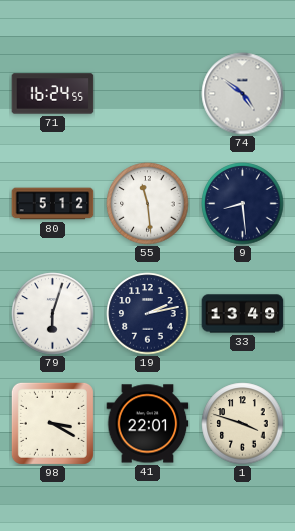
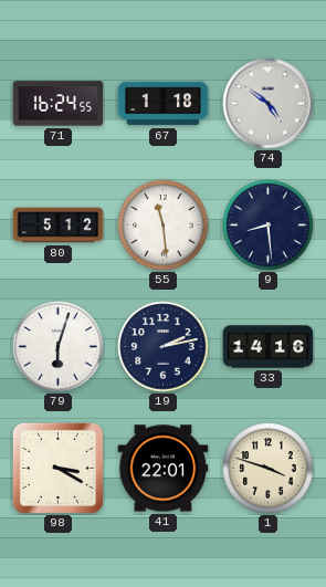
67: none -> 1:18
33: 13:49 -> 14:16
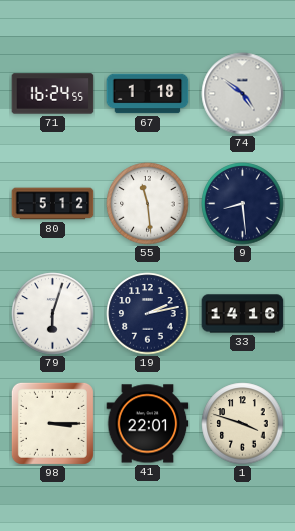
98: 3:20 -> 3:15
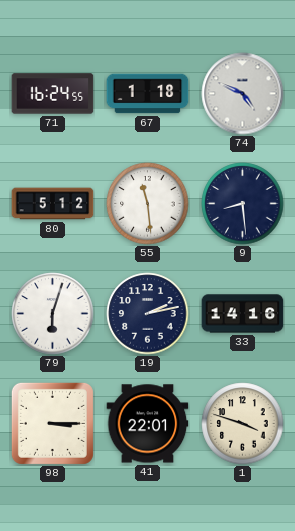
74: 4:51 -> 4:49
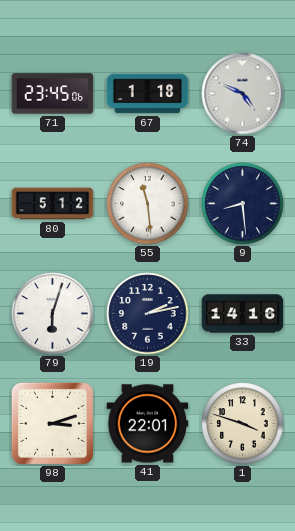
71: 16:24 -> 23:45
98: 3:15 -> 3:12
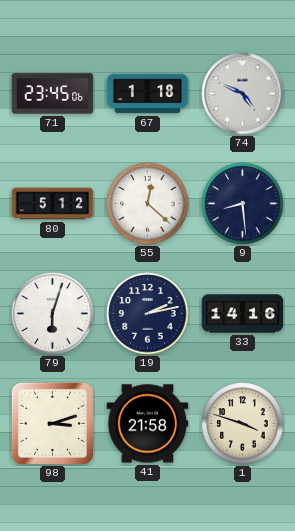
55: 11:29 -> 12:22
41: 22:01 -> 21:58
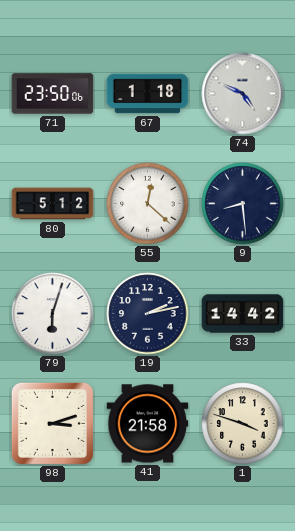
71: 23:45 -> 23:50
33: 14:16 -> 14:42
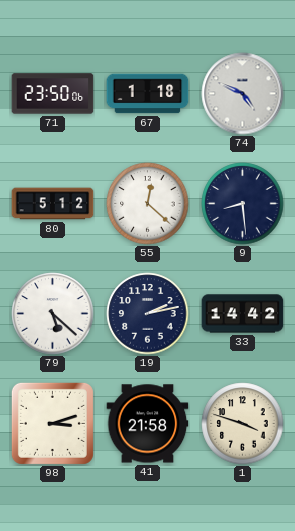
79: 6:03 -> 5:22
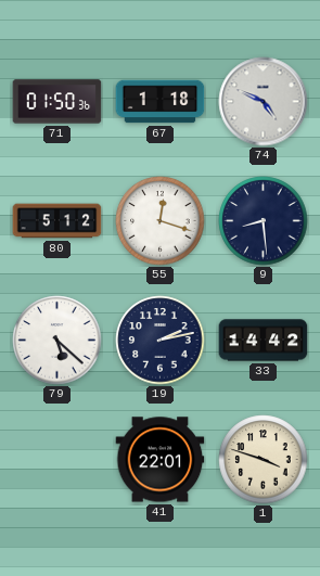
71: 23:50 -> 01:50
55: 12:22 -> 12:18
98: 3:12 -> none
41: 21:58 -> 22:01
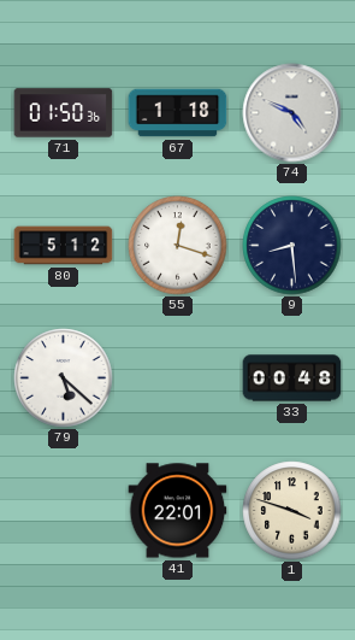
19: 2:13 -> none
33: 14:42 -> 00:48
